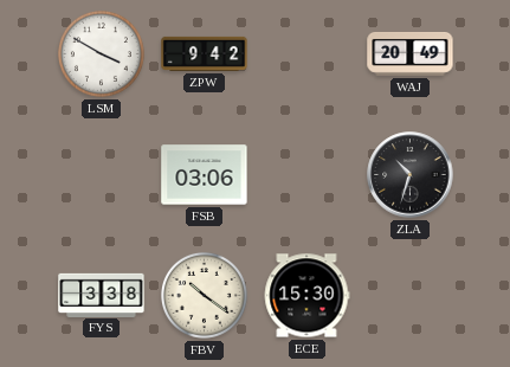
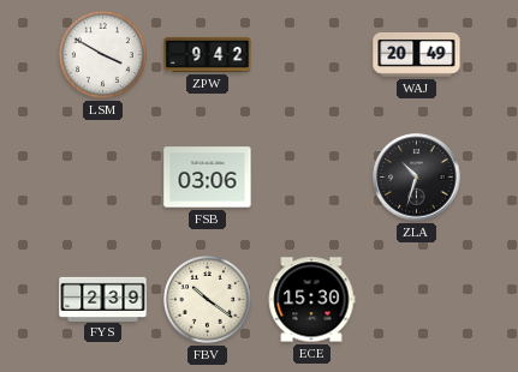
FYS: 3:38 -> 2:39
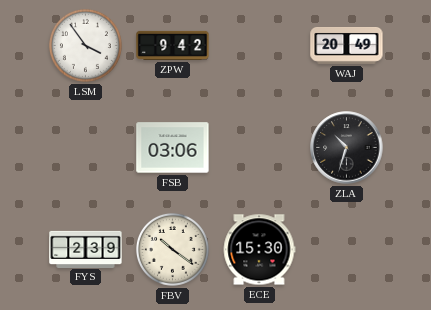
LSM: 3:50 -> 3:54
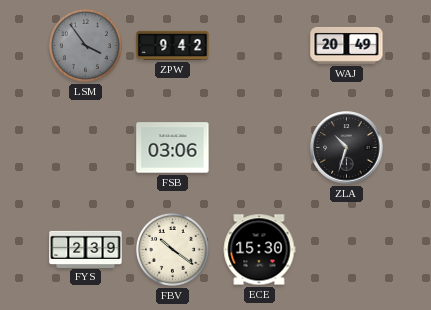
LSM dial: white -> grey
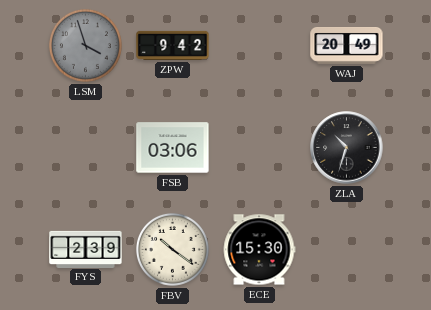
LSM: 3:54 -> 3:57
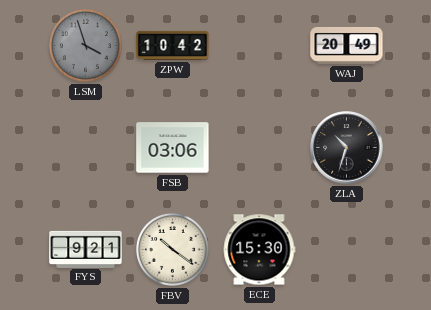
ZPW: 9:42 -> 10:42
FYS: 2:39 -> 9:21
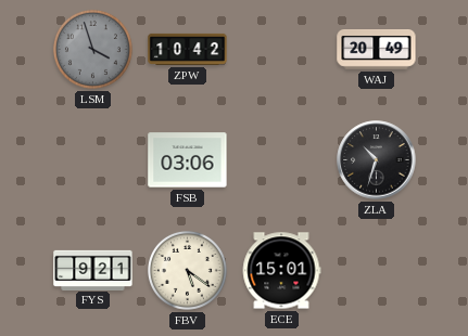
FBV: 10:21 -> 5:21
ECE: 15:30 -> 15:01
